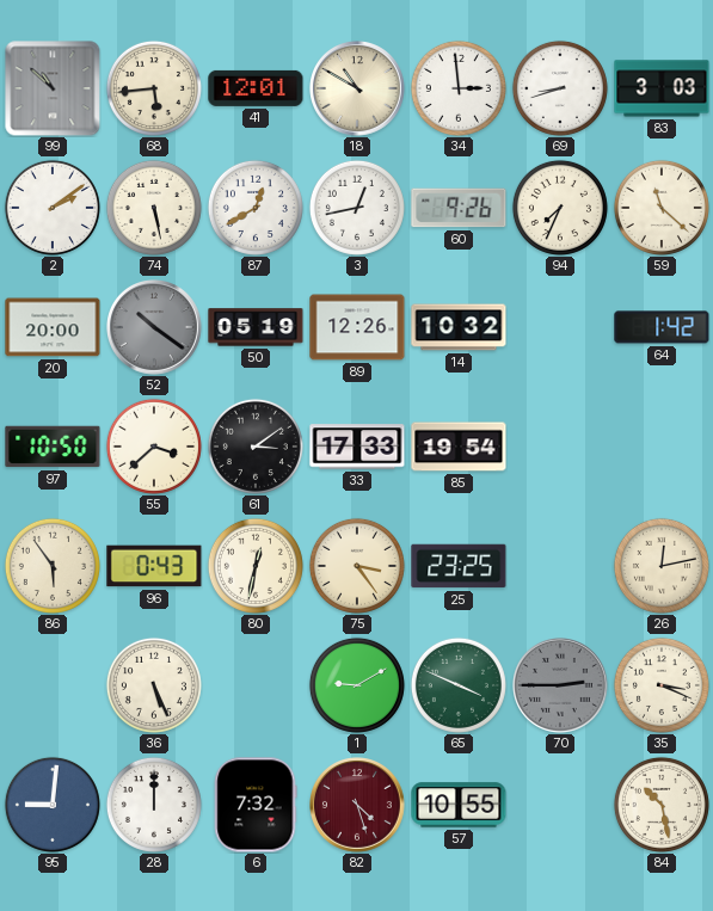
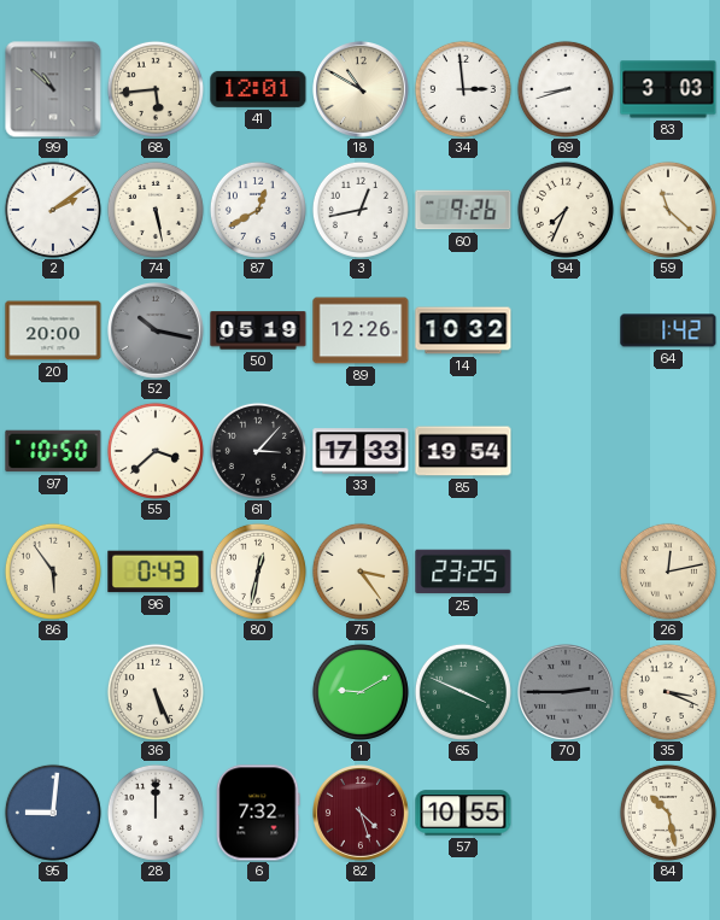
52: 10:21 -> 10:17
61: 3:09 -> 3:07
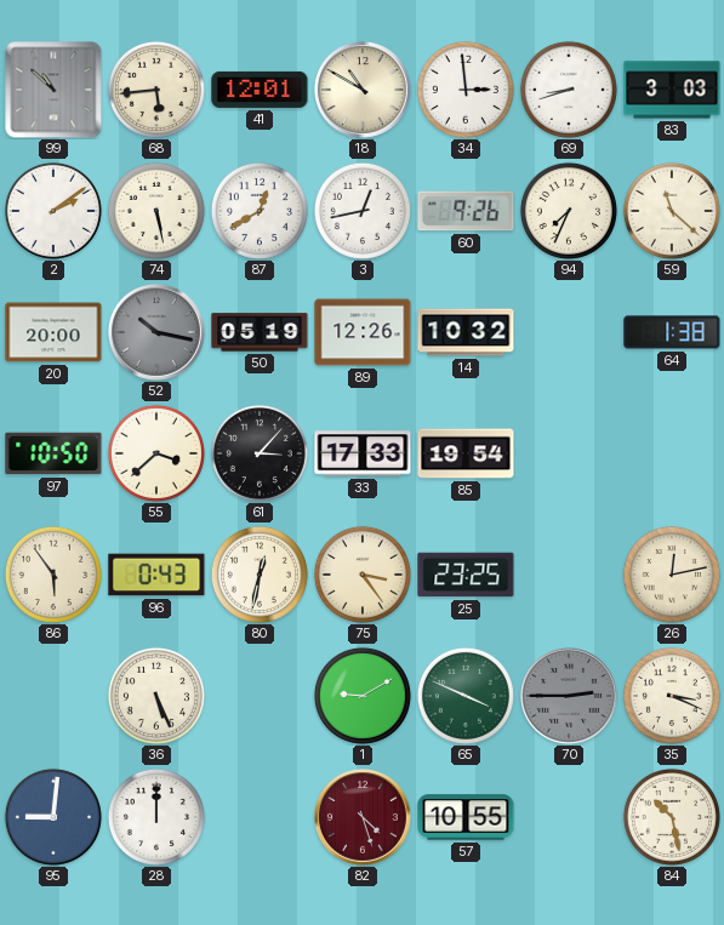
64: 1:42 -> 1:38
6: 7:32 -> none
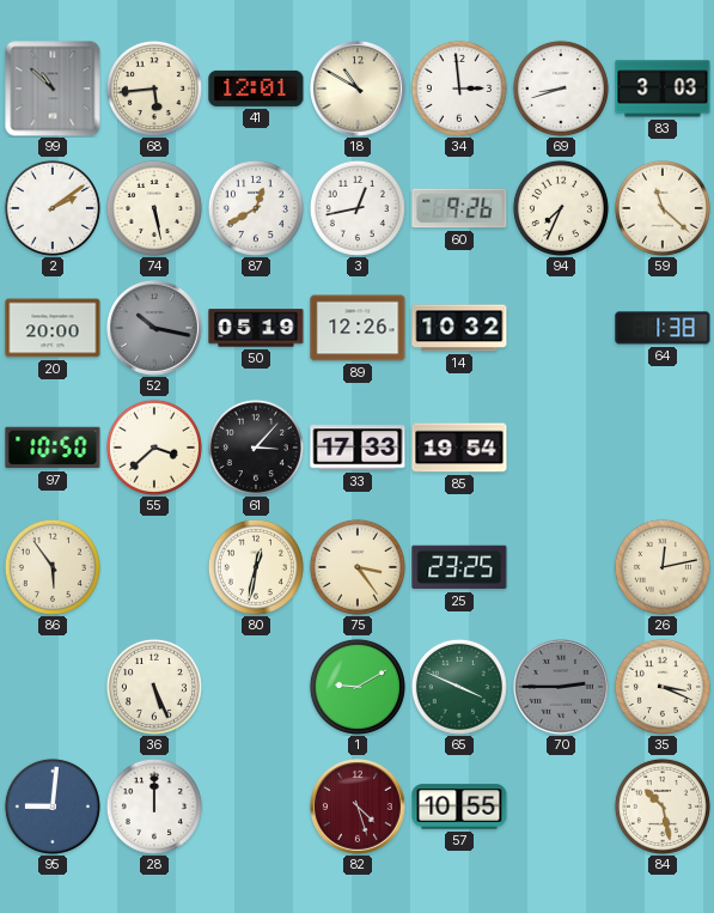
96: 0:43 -> none
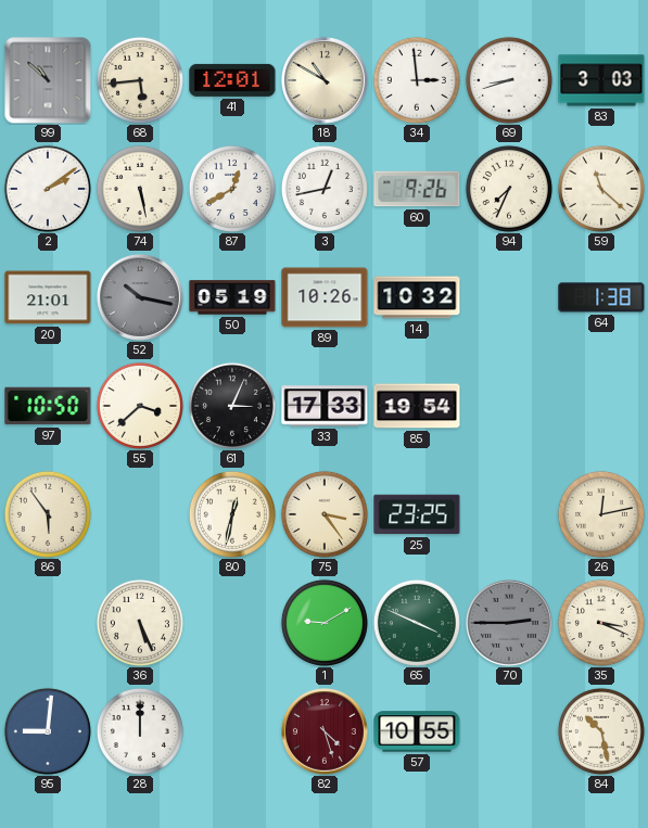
20: 20:00 -> 21:01
89: 12:26 -> 10:26
61: 3:07 -> 3:04
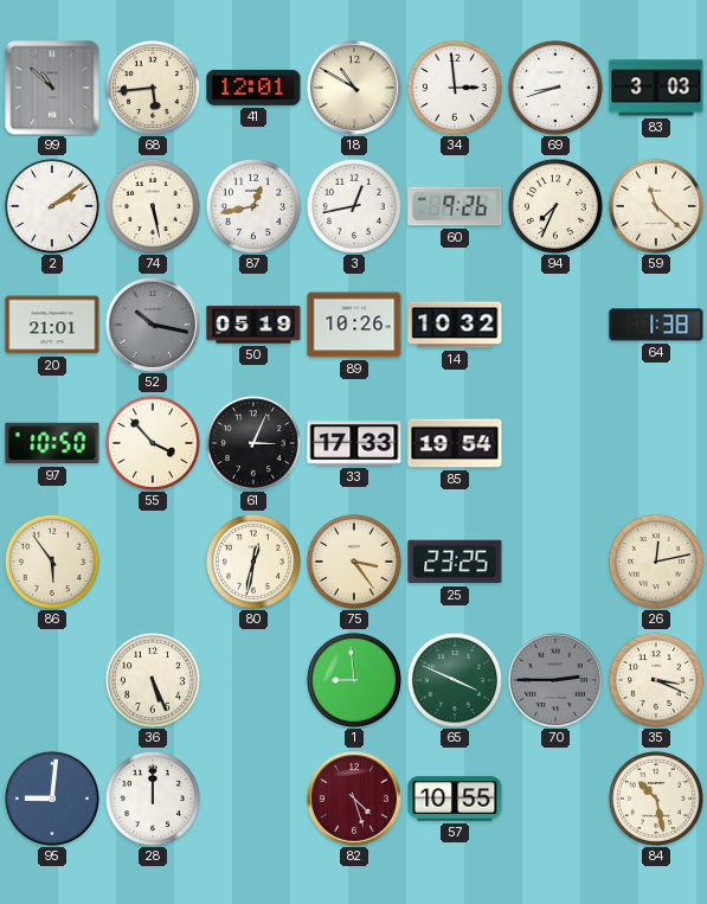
87: 12:40 -> 12:43
55: 3:38 -> 3:53
1: 9:10 -> 8:59
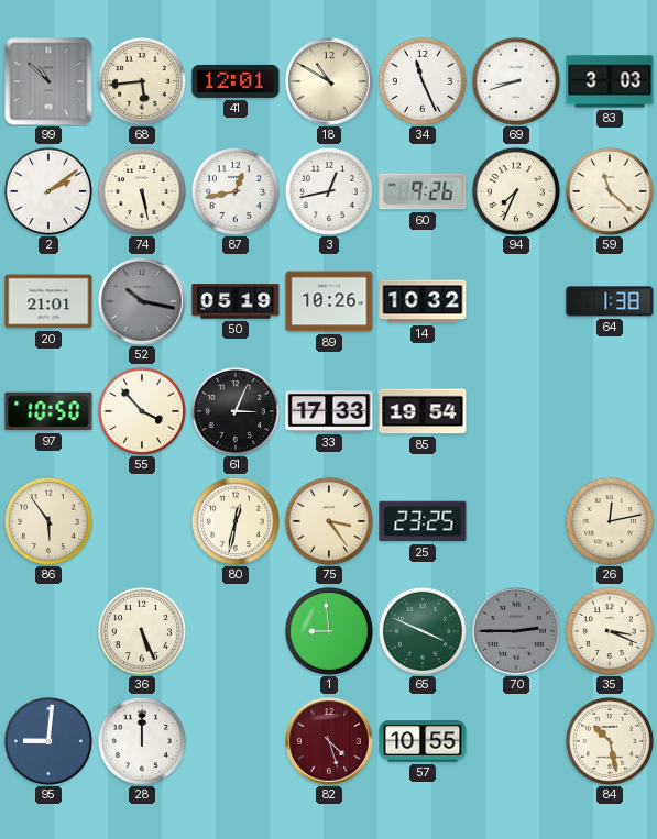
34: 2:59 -> 11:26
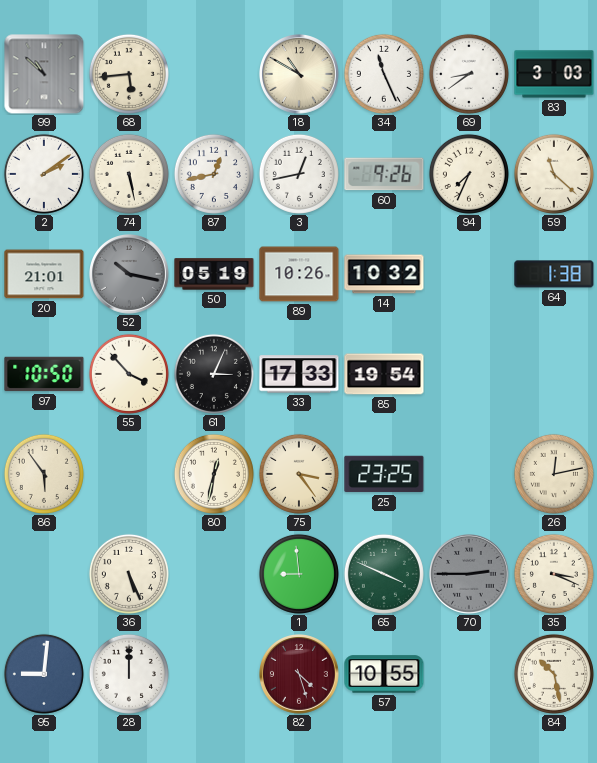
41: 12:01 -> none
69: 8:42 -> 8:39
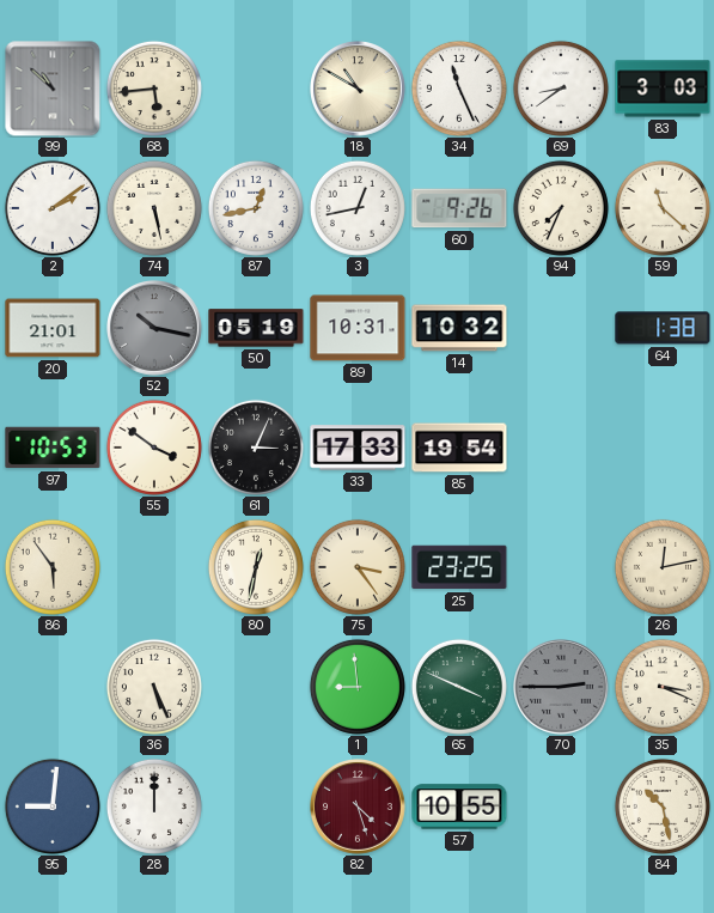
89: 10:26 -> 10:31
97: 10:50 -> 10:53
55: 3:53 -> 3:51
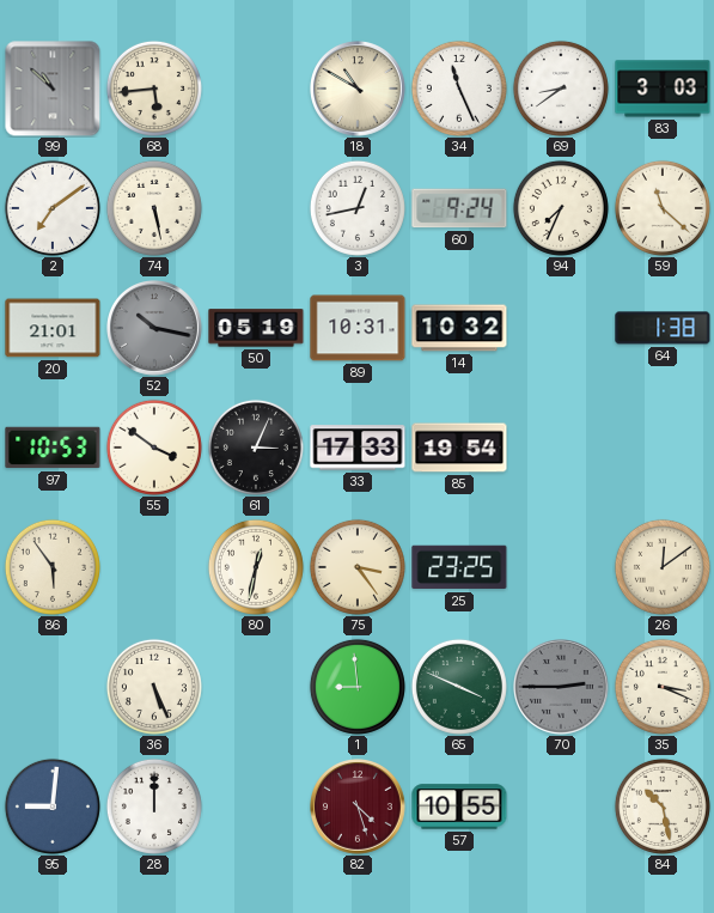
2: 2:09 -> 7:09
87: 12:43 -> none
60: 9:26 -> 9:24
26: 12:13 -> 12:09
